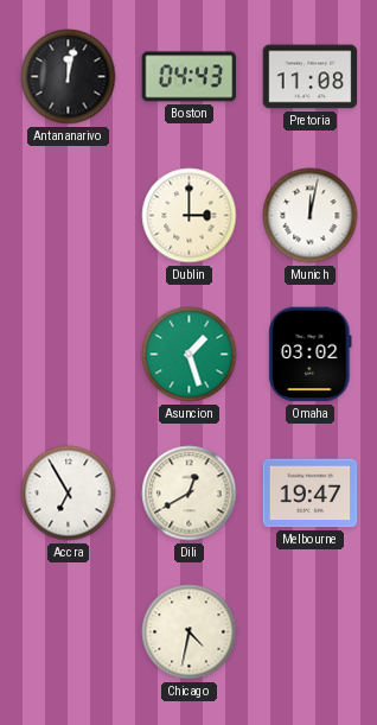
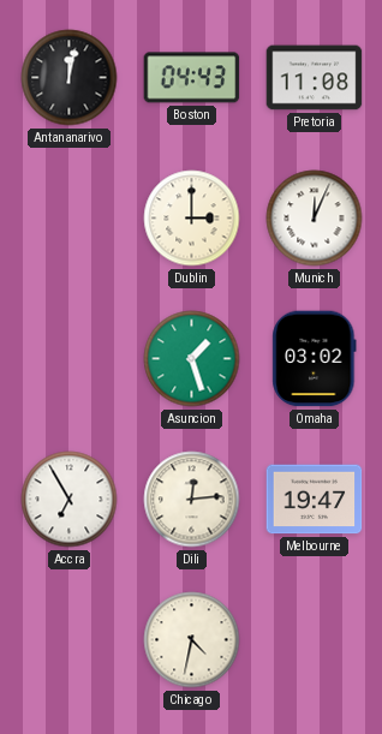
Munich: 12:02 -> 12:04
Dili: 12:40 -> 12:14
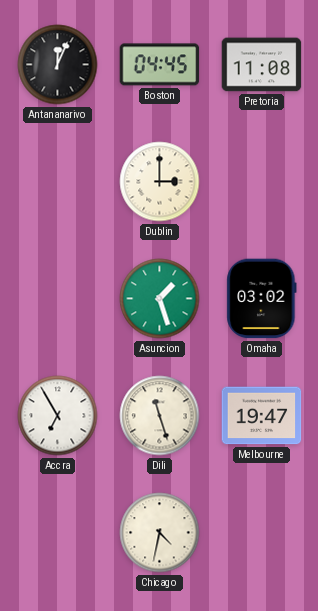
Antananarivo: 12:02 -> 12:04
Boston: 04:43 -> 04:45
Munich: 12:04 -> none
Dili: 12:14 -> 11:27
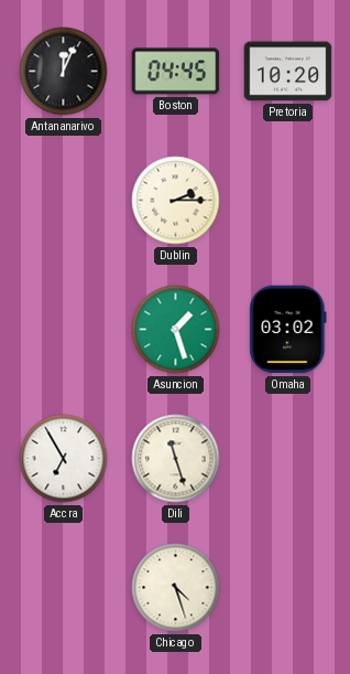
Pretoria: 11:08 -> 10:20
Dublin: 3:00 -> 2:15
Melbourne: 19:47 -> none
Chicago: 4:32 -> 4:27
